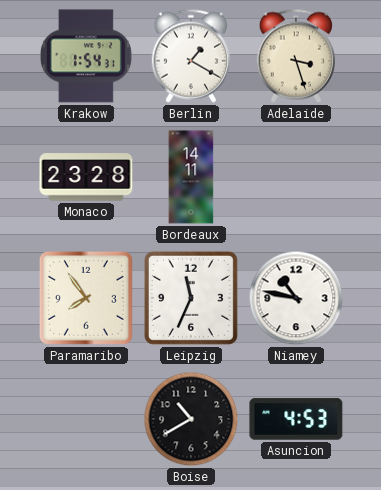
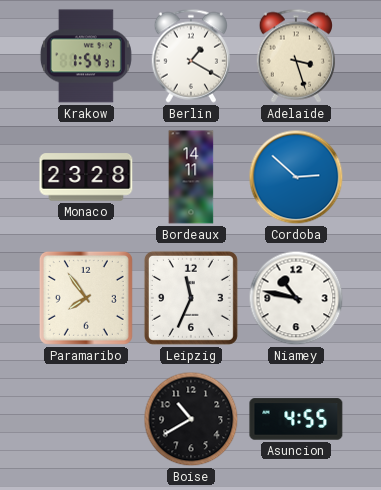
Cordoba: none -> 2:52
Asuncion: 4:53 -> 4:55
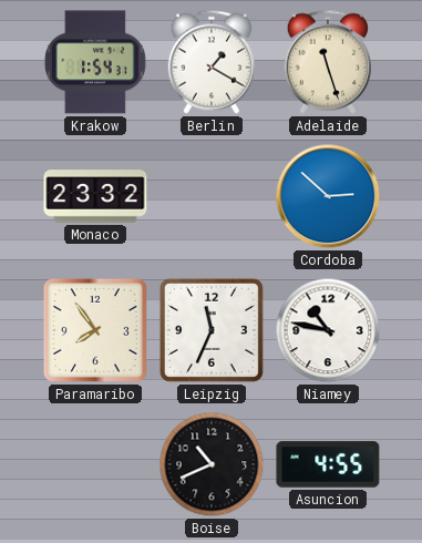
Adelaide: 3:27 -> 11:27
Monaco: 23:28 -> 23:32
Bordeaux: 14:11 -> none
Boise: 10:40 -> 10:41
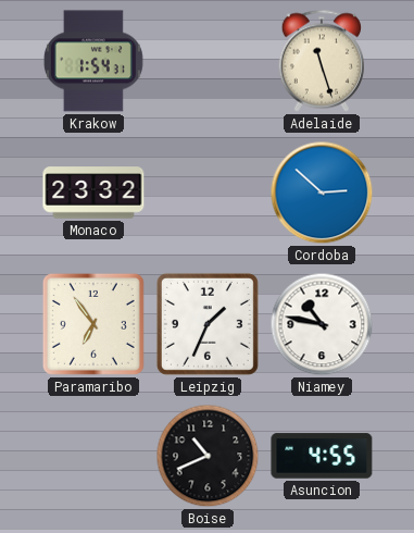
Berlin: 1:20 -> none
Paramaribo: 7:54 -> 6:54
Leipzig: 11:34 -> 1:34
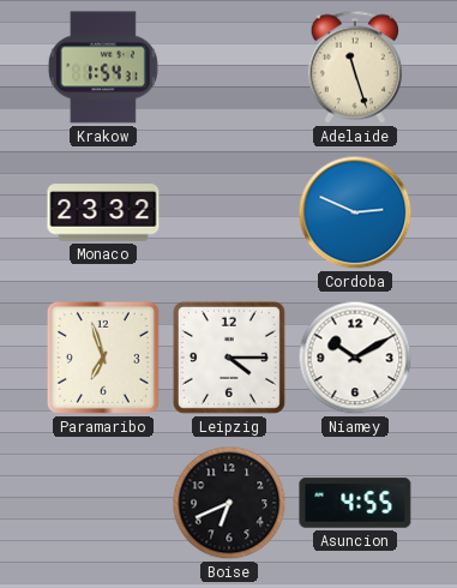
Cordoba: 2:52 -> 2:49
Paramaribo: 6:54 -> 6:57
Leipzig: 1:34 -> 4:15
Niamey: 10:47 -> 10:10
Boise: 10:41 -> 6:41
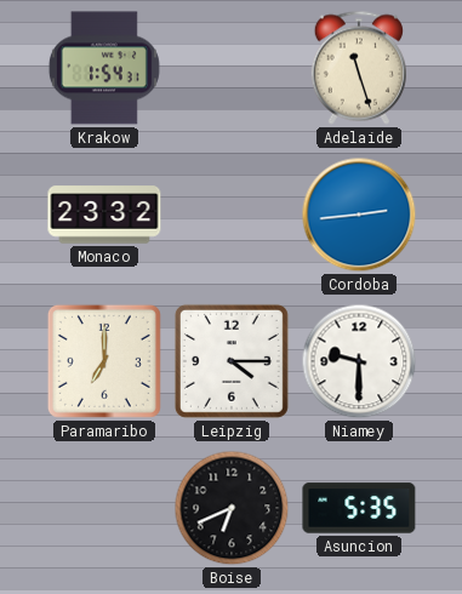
Cordoba: 2:49 -> 2:44
Paramaribo: 6:57 -> 7:00
Niamey: 10:10 -> 9:30
Asuncion: 4:55 -> 5:35
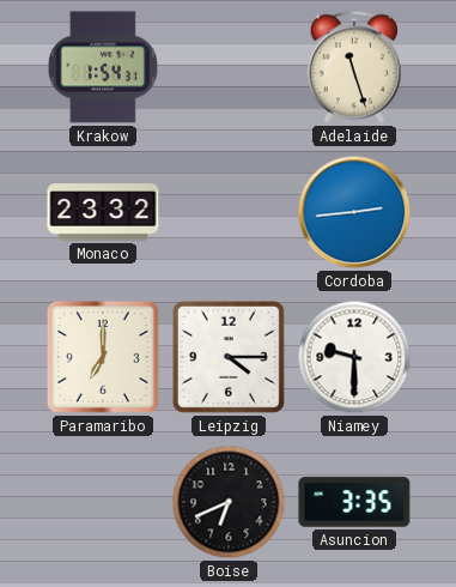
Asuncion: 5:35 -> 3:35
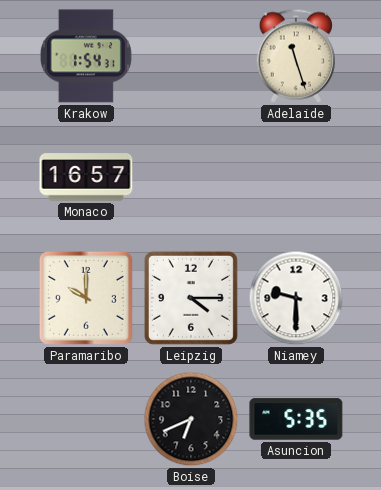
Monaco: 23:32 -> 16:57
Cordoba: 2:44 -> none
Paramaribo: 7:00 -> 10:00
Asuncion: 3:35 -> 5:35
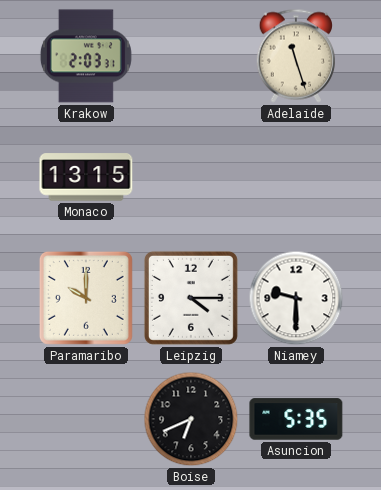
Krakow: 1:54 -> 2:03
Monaco: 16:57 -> 13:15
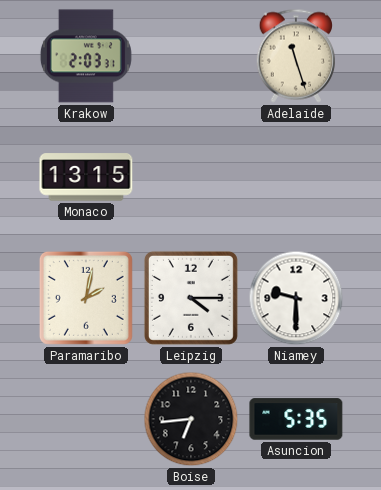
Paramaribo: 10:00 -> 2:02
Boise: 6:41 -> 6:44
